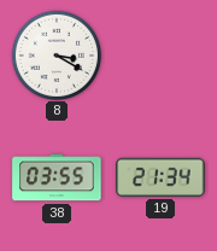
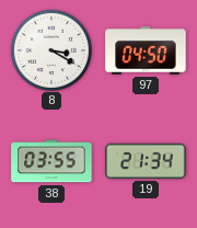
97: none -> 04:50
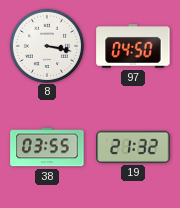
8: 3:20 -> 3:17
19: 21:34 -> 21:32
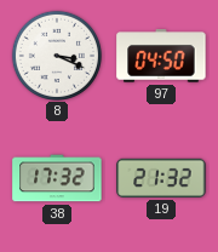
8: 3:17 -> 3:19
38: 03:55 -> 17:32
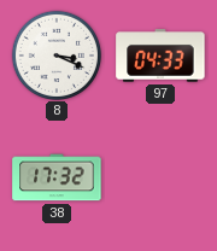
97: 04:50 -> 04:33
19: 21:32 -> none
